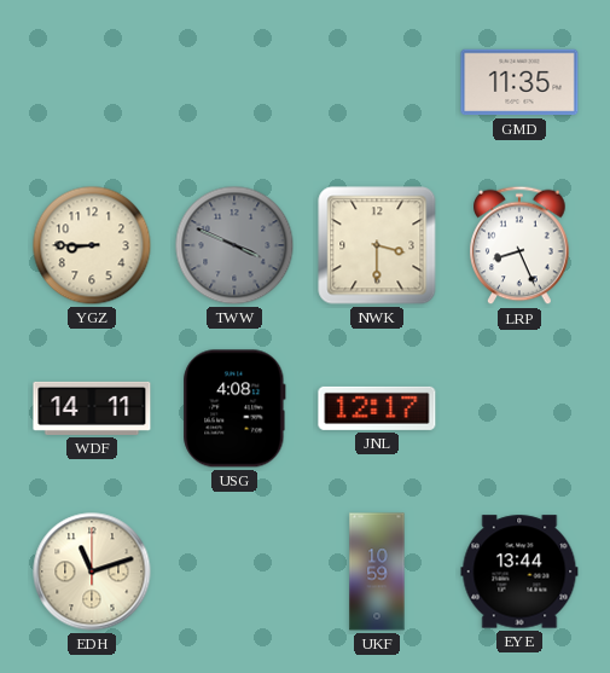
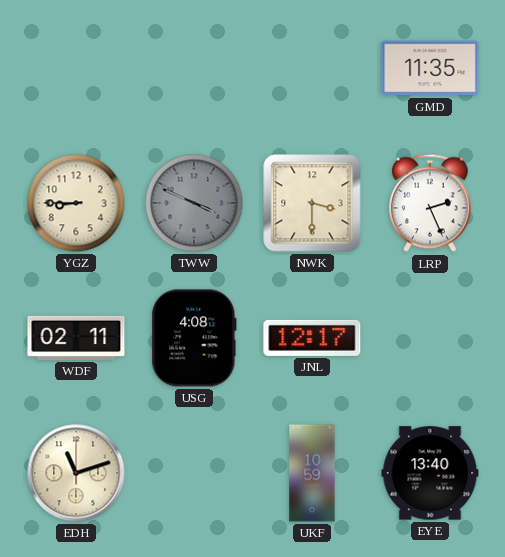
LRP: 8:26 -> 2:26
WDF: 14:11 -> 02:11
EYE: 13:44 -> 13:40
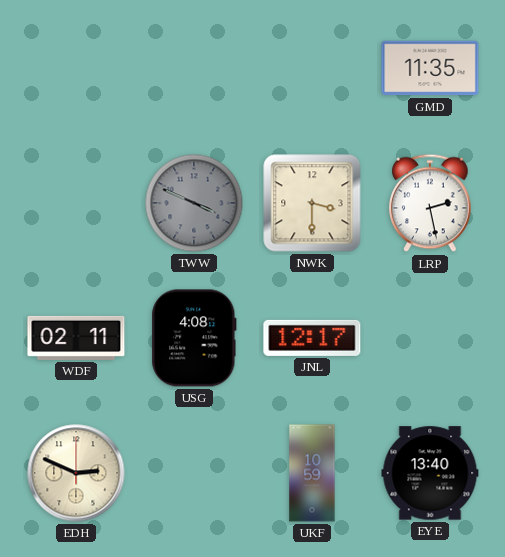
YGZ: 8:45 -> none
LRP: 2:26 -> 2:28
EDH: 11:12 -> 2:49
